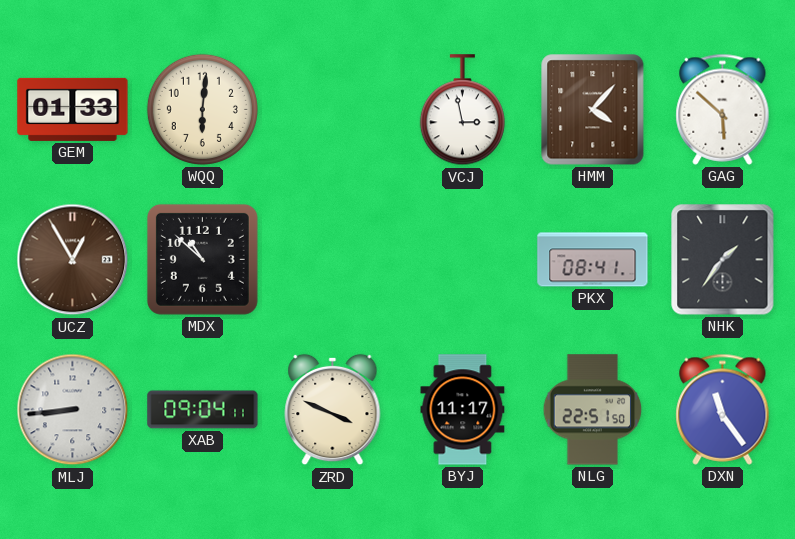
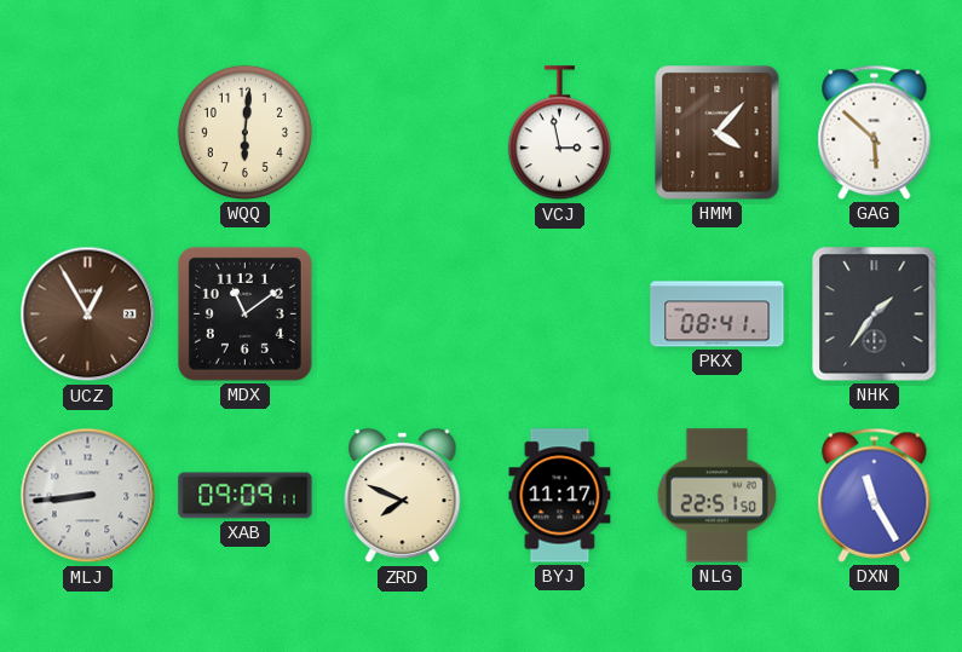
GEM: 01:33 -> none
MDX: 10:52 -> 11:09
XAB: 09:04 -> 09:09
ZRD: 3:49 -> 7:49
DXN: 11:24 -> 11:25
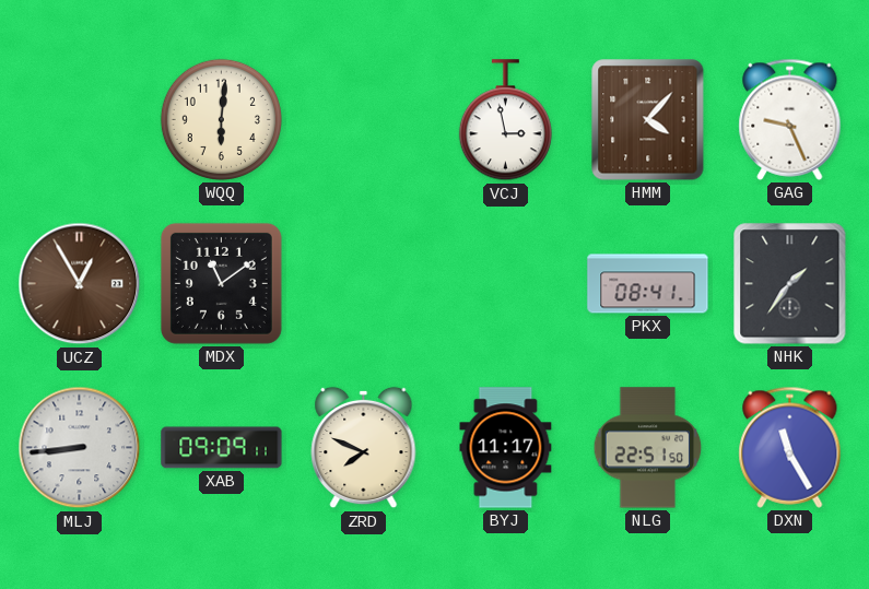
GAG: 5:52 -> 9:26
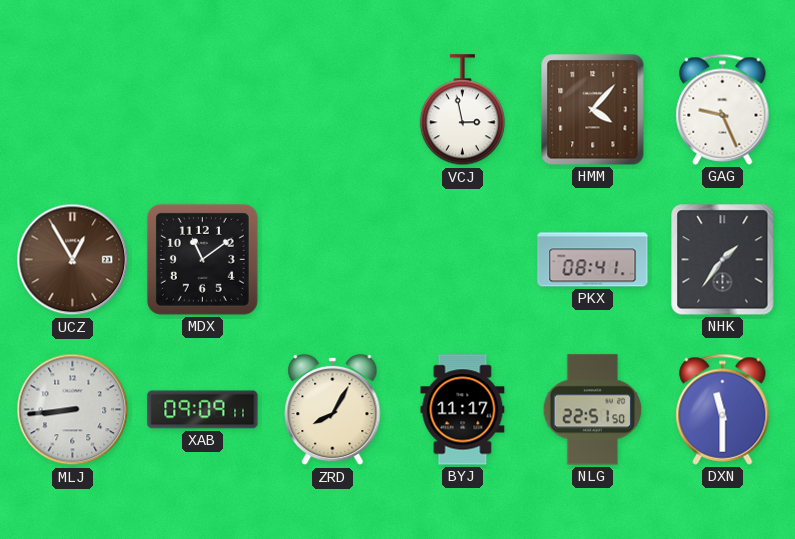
WQQ: 6:01 -> none
ZRD: 7:49 -> 8:05
DXN: 11:25 -> 11:30
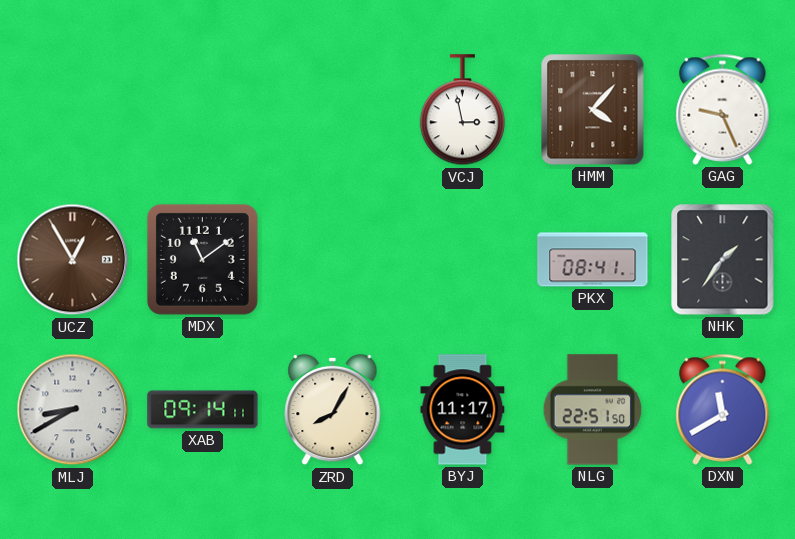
MLJ: 8:44 -> 8:40
XAB: 09:09 -> 09:14
DXN: 11:30 -> 11:40
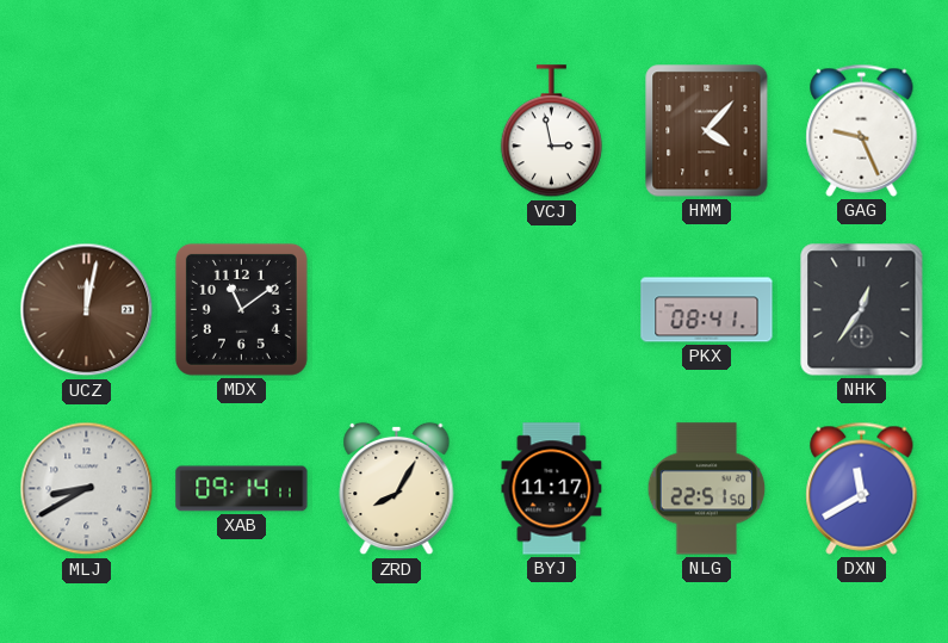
UCZ: 12:55 -> 12:02
NHK: 1:36 -> 12:36
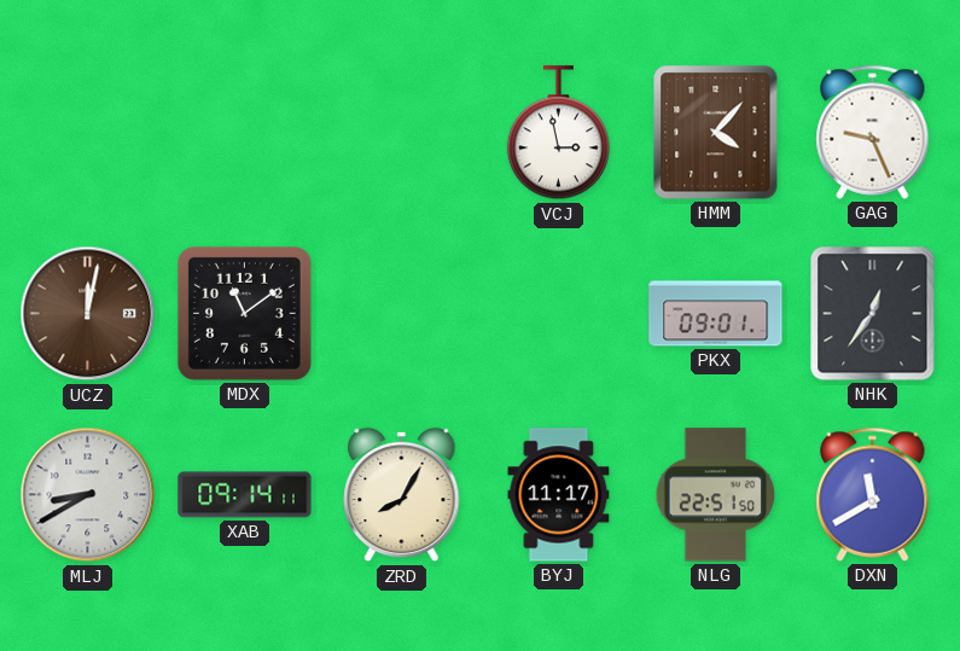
PKX: 08:41 -> 09:01
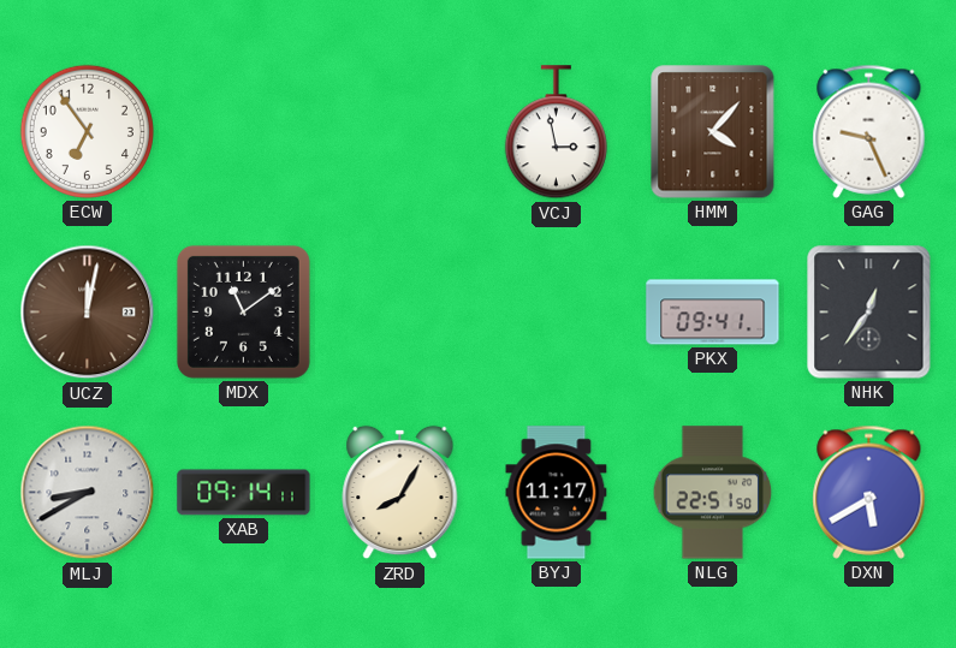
ECW: none -> 6:54
PKX: 09:01 -> 09:41
DXN: 11:40 -> 5:40
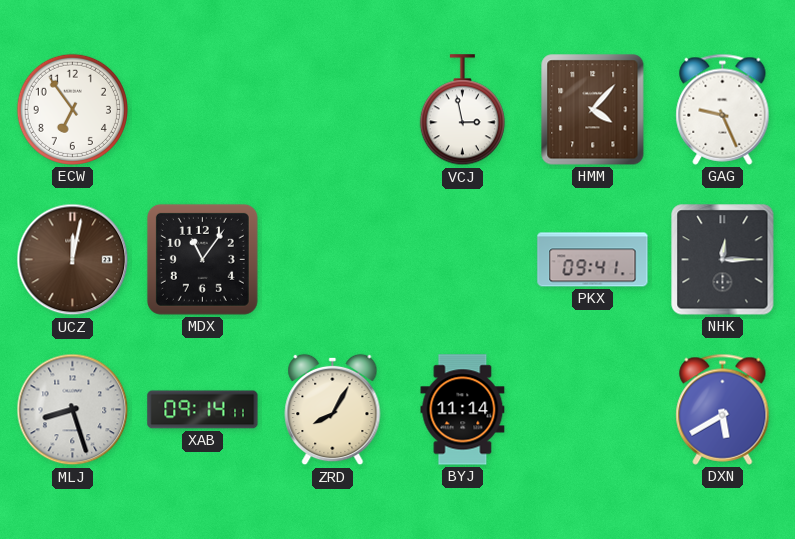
MDX: 11:09 -> 11:06
NHK: 12:36 -> 12:15
MLJ: 8:40 -> 8:27
BYJ: 11:17 -> 11:14
NLG: 22:51 -> none
